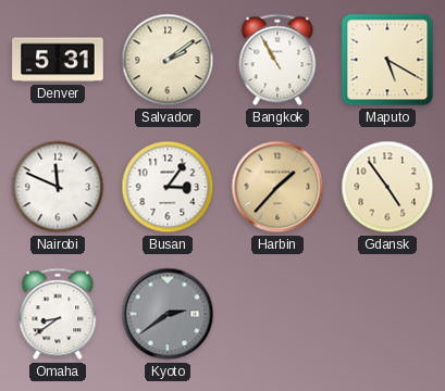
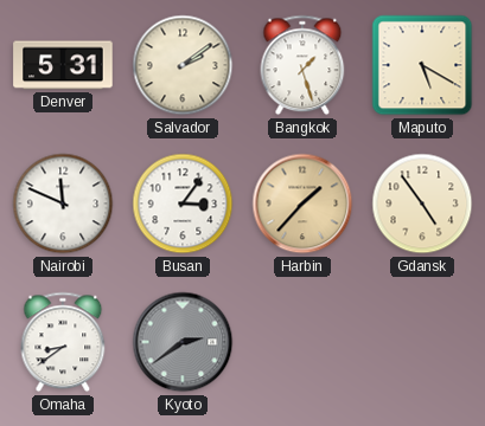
Bangkok: 10:55 -> 1:27
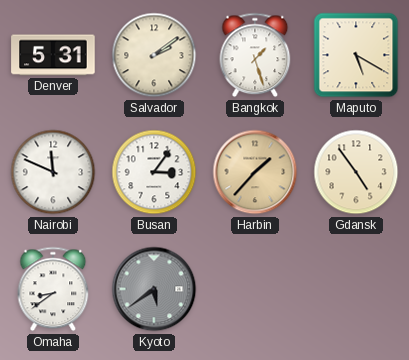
Kyoto: 2:39 -> 5:39
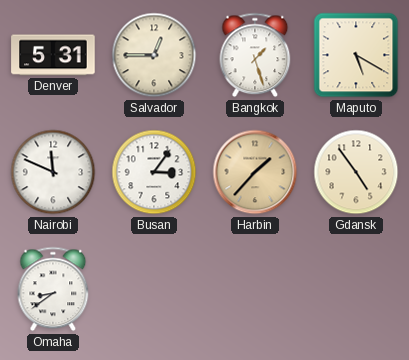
Salvador: 2:09 -> 12:45
Kyoto: 5:39 -> none
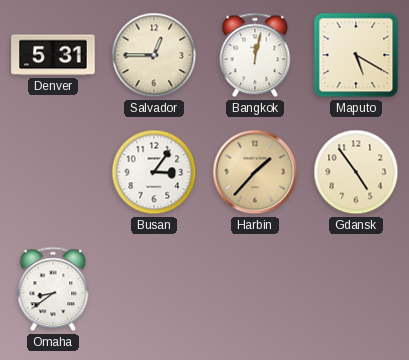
Bangkok: 1:27 -> 12:02
Nairobi: 11:49 -> none
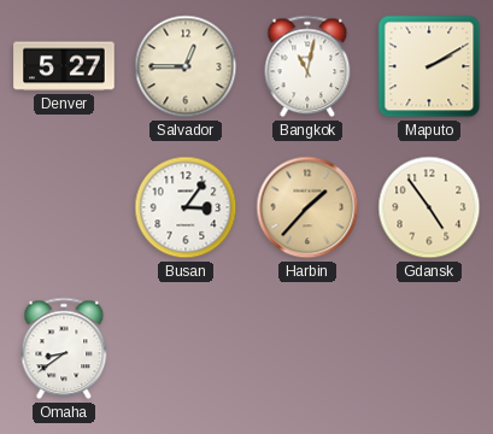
Denver: 5:31 -> 5:27
Bangkok: 12:02 -> 11:02
Maputo: 5:20 -> 2:10
